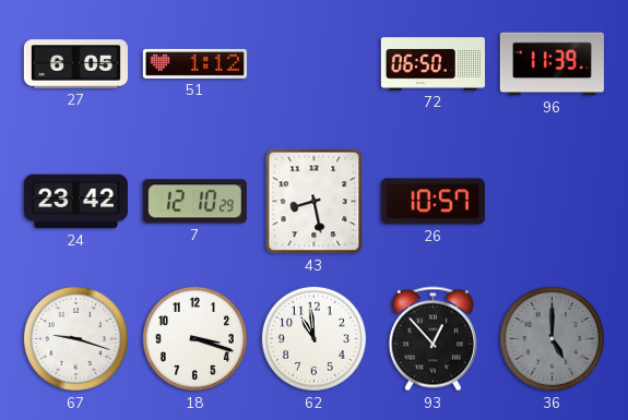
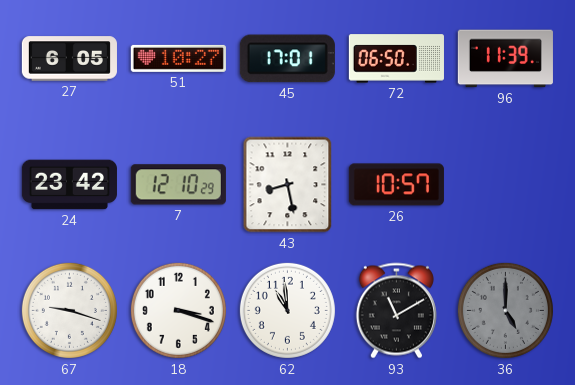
51: 1:12 -> 10:27
45: none -> 17:01
93: 12:53 -> 11:10
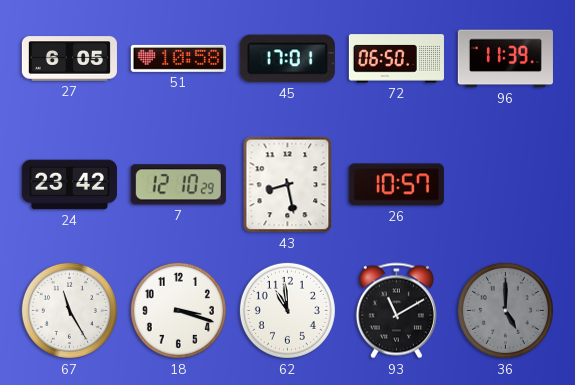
51: 10:27 -> 10:58
67: 9:18 -> 11:25
